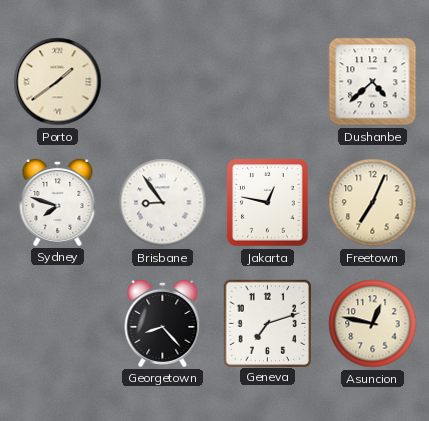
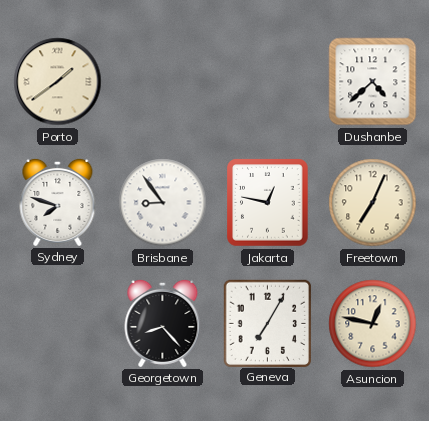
Geneva: 7:12 -> 7:05
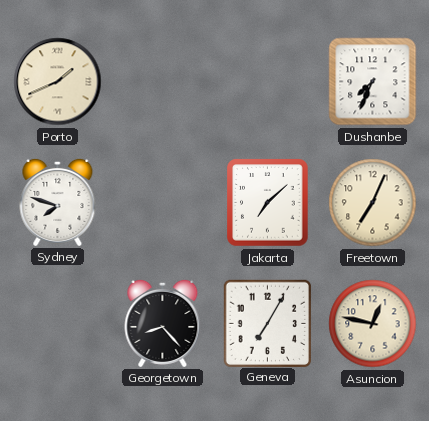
Porto: 1:39 -> 1:41
Dushanbe: 4:38 -> 7:34
Brisbane: 8:54 -> none
Jakarta: 12:47 -> 7:08
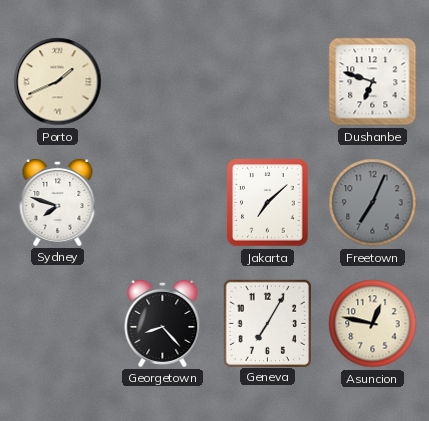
Dushanbe: 7:34 -> 6:48
Freetown dial: cream -> grey
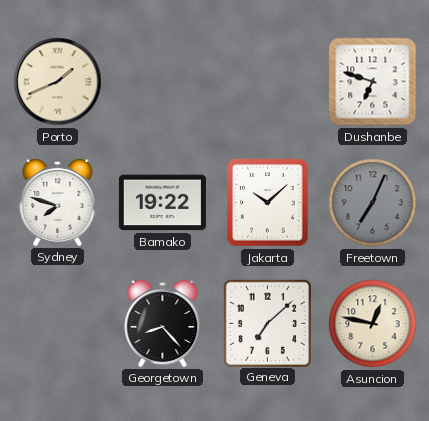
Bamako: none -> 19:22
Jakarta: 7:08 -> 10:08
Geneva: 7:05 -> 7:08
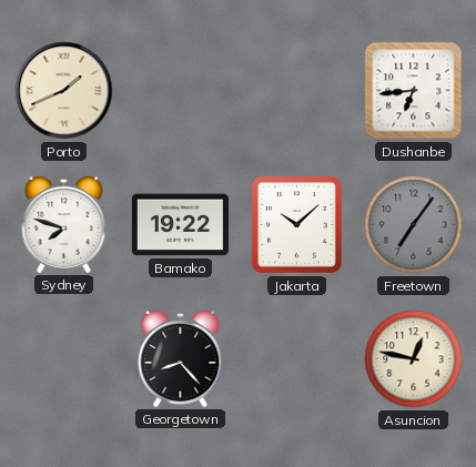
Dushanbe: 6:48 -> 6:44
Freetown: 7:04 -> 7:06
Geneva: 7:08 -> none
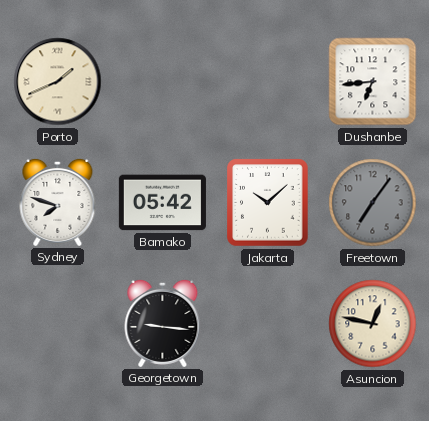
Bamako: 19:22 -> 05:42
Georgetown: 8:23 -> 9:16
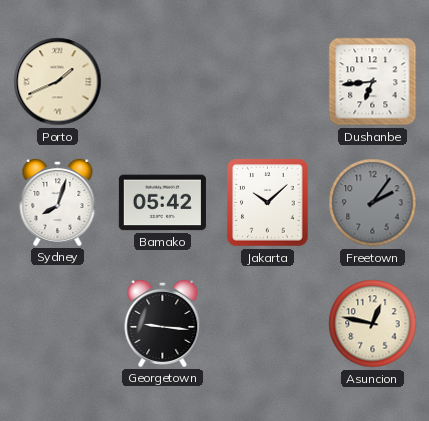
Sydney: 7:48 -> 8:03
Freetown: 7:06 -> 2:06
